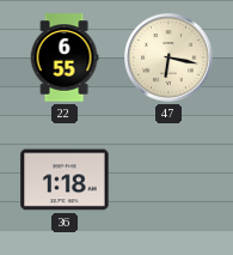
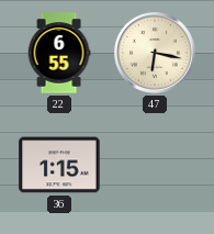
36: 1:18 -> 1:15
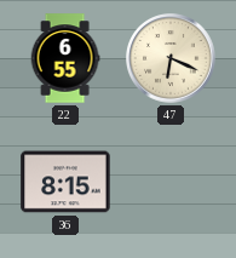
47: 6:17 -> 6:19
36: 1:15 -> 8:15
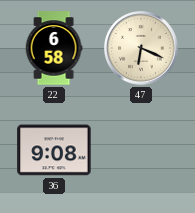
22: 6:55 -> 6:58
36: 8:15 -> 9:08
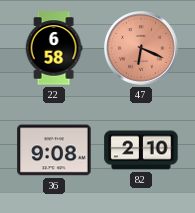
47 dial: cream -> salmon
82: none -> 2:10
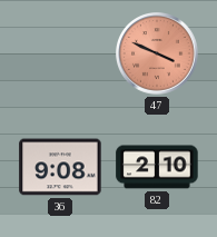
22: 6:58 -> none
47: 6:19 -> 3:49
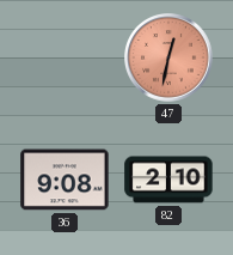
47: 3:49 -> 12:32
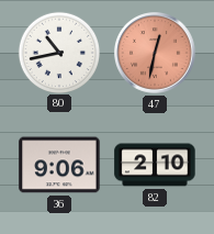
80: none -> 10:43
36: 9:08 -> 9:06
